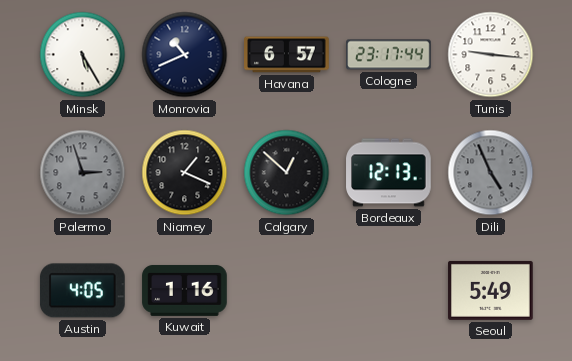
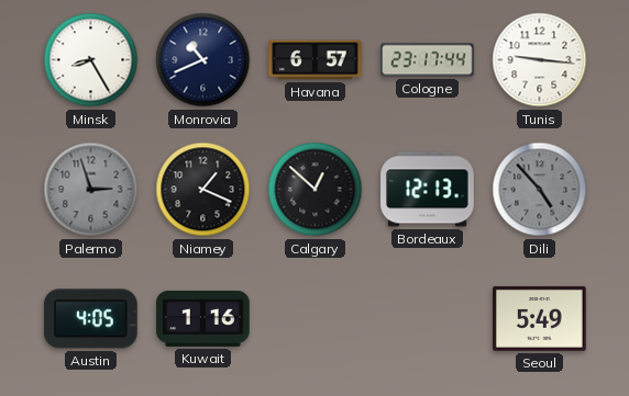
Minsk: 5:25 -> 8:25
Dili: 4:56 -> 4:53
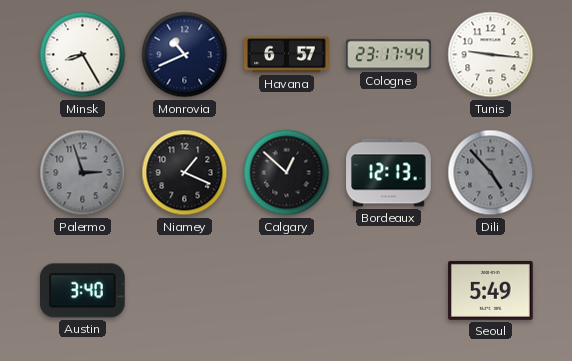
Austin: 4:05 -> 3:40
Kuwait: 1:16 -> none
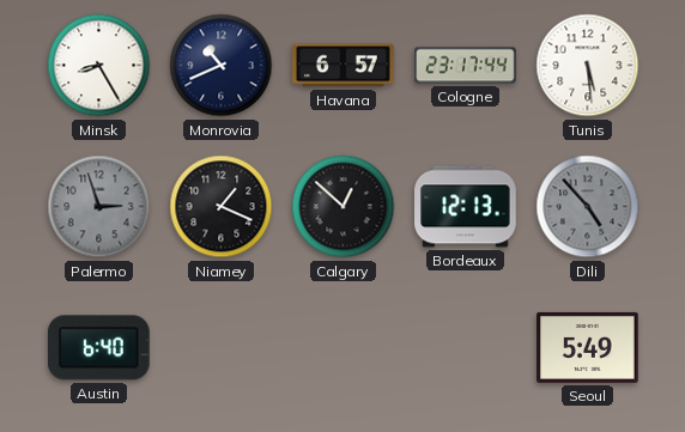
Tunis: 9:16 -> 5:29
Austin: 3:40 -> 6:40
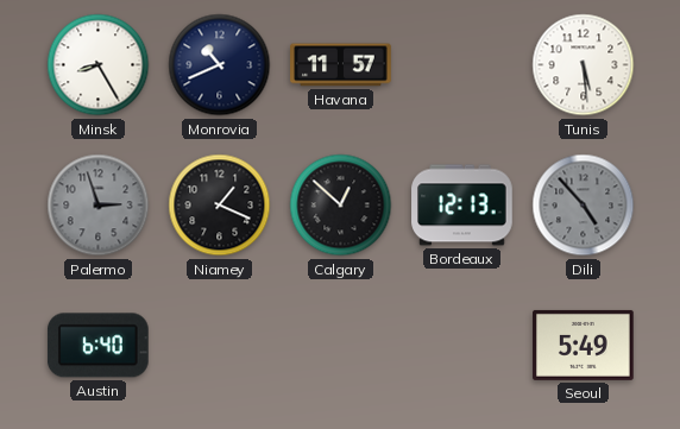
Havana: 6:57 -> 11:57
Cologne: 23:17 -> none
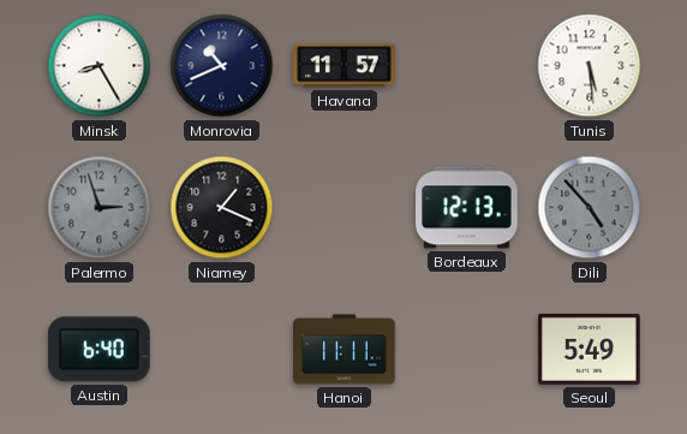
Calgary: 12:52 -> none
Hanoi: none -> 11:11
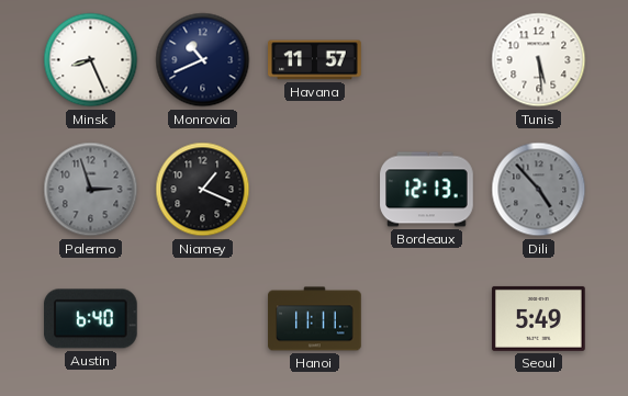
Minsk: 8:25 -> 8:26
